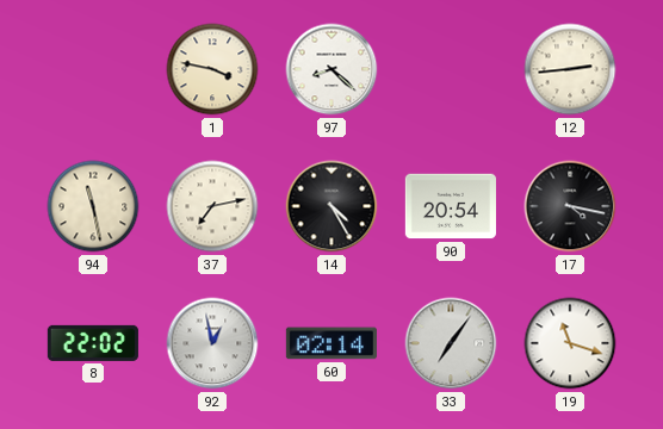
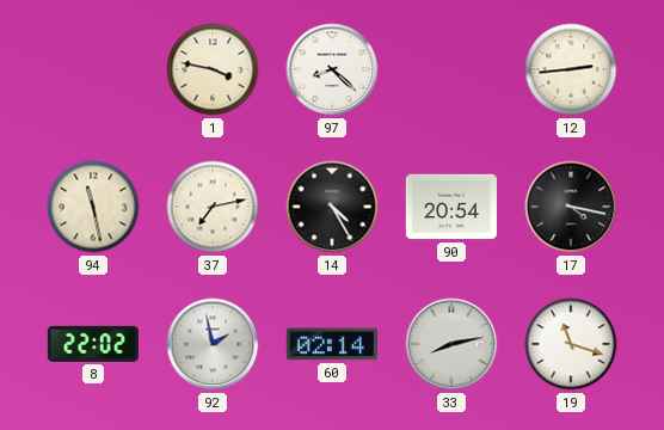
92: 12:58 -> 1:58
33: 7:06 -> 8:13
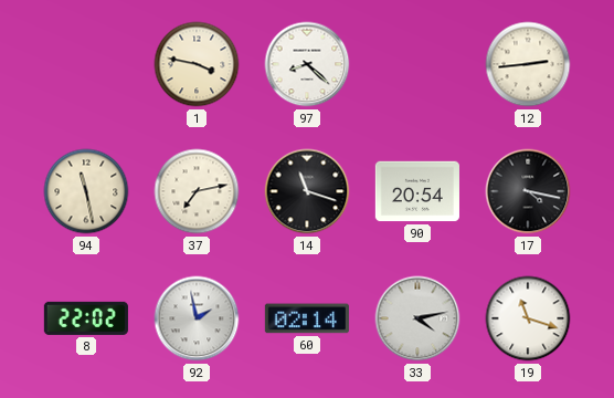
14: 4:25 -> 11:18
33: 8:13 -> 4:13
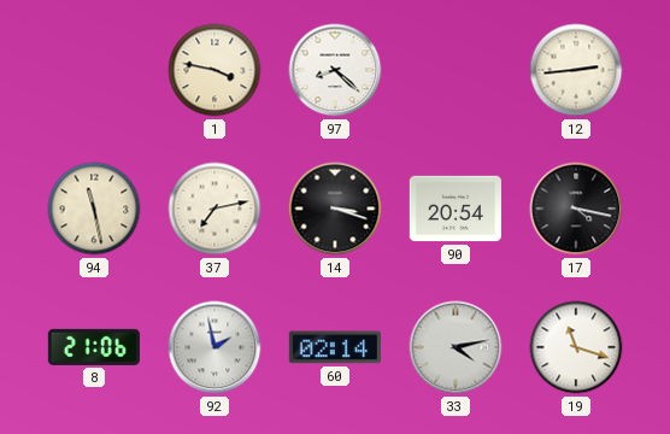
14: 11:18 -> 3:18
8: 22:02 -> 21:06
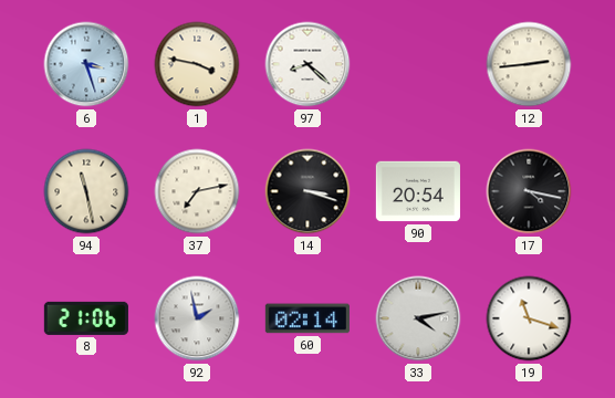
6: none -> 3:27
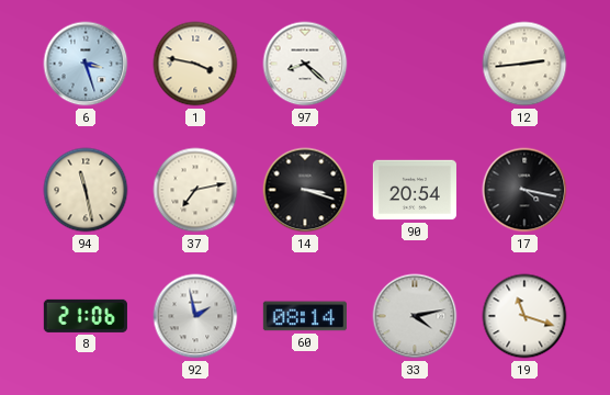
60: 02:14 -> 08:14
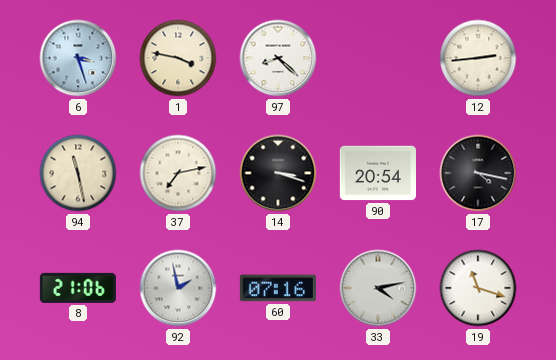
60: 08:14 -> 07:16
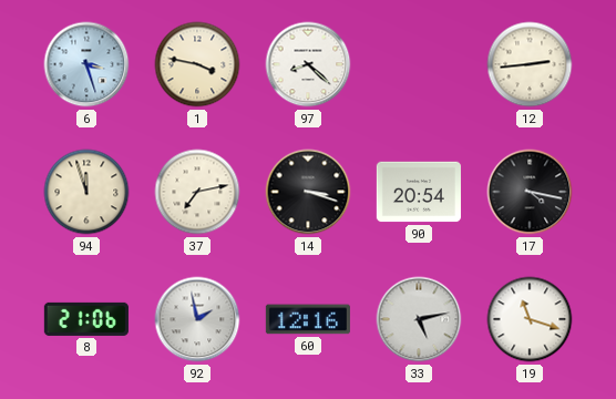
94: 11:28 -> 11:57
60: 07:16 -> 12:16
33: 4:13 -> 5:13
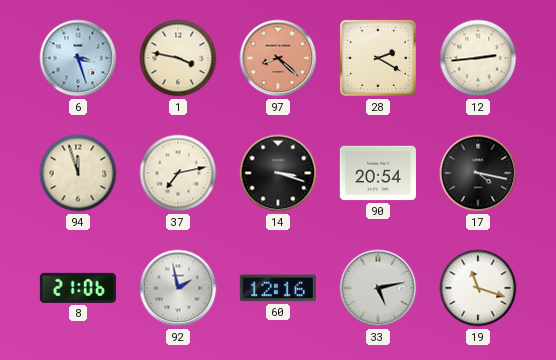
97 dial: white -> salmon
28: none -> 2:20
